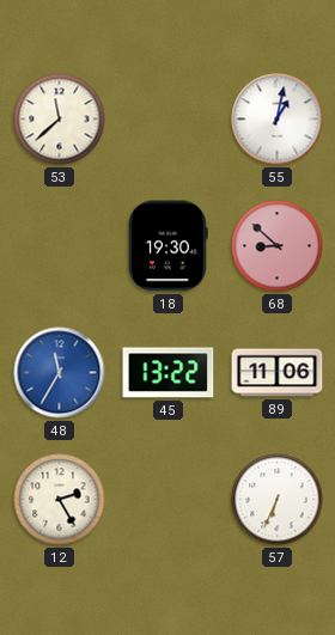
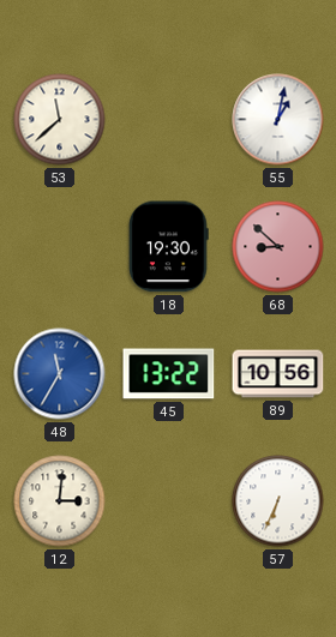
89: 11:06 -> 10:56
12: 2:25 -> 3:01
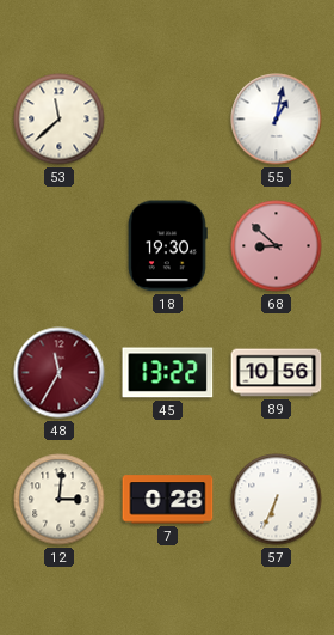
48 dial: blue -> burgundy
7: none -> 0:28
